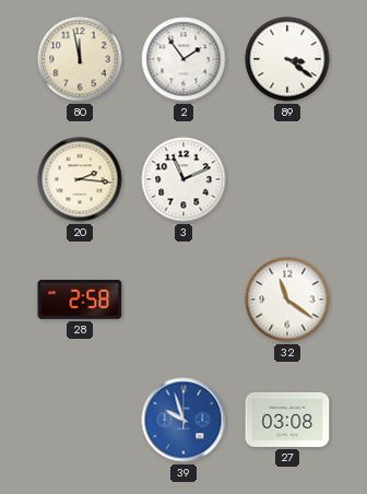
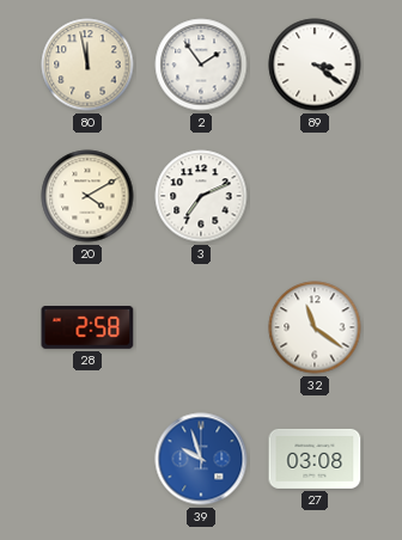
20: 2:16 -> 4:10
3: 11:11 -> 7:11
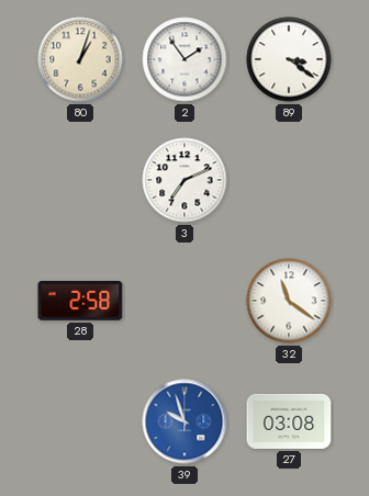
80: 11:58 -> 1:03
20: 4:10 -> none
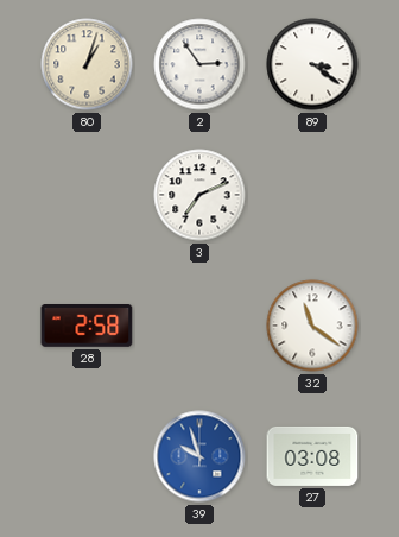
2: 1:54 -> 2:54
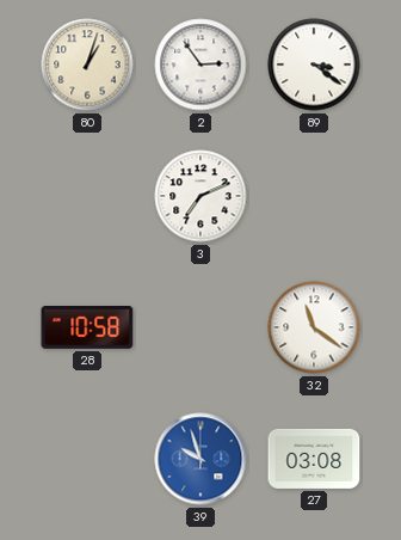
28: 2:58 -> 10:58
